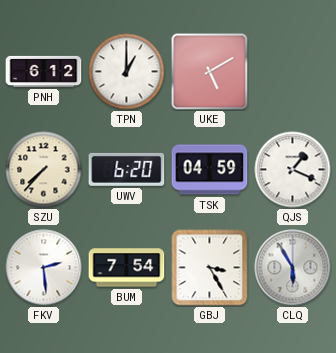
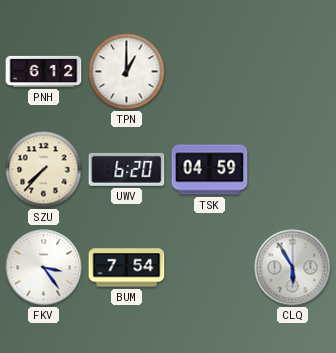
UKE: 5:10 -> none
QJS: 1:19 -> none
FKV: 2:29 -> 3:24
GBJ: 3:25 -> none
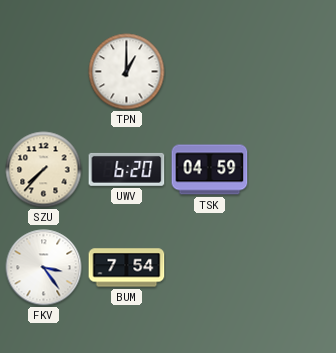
PNH: 6:12 -> none
CLQ: 5:55 -> none
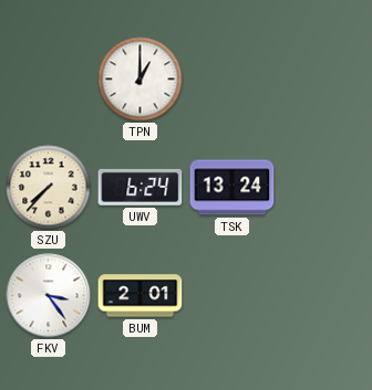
UWV: 6:20 -> 6:24
TSK: 04:59 -> 13:24
BUM: 7:54 -> 2:01
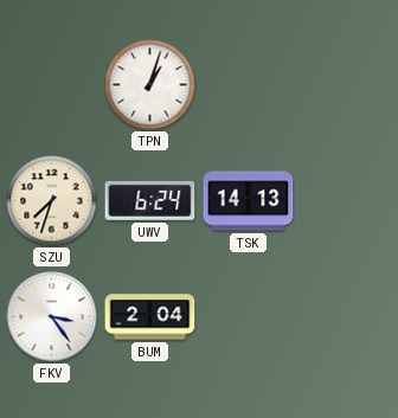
TPN: 1:00 -> 1:03
SZU: 7:37 -> 7:33
TSK: 13:24 -> 14:13
BUM: 2:01 -> 2:04
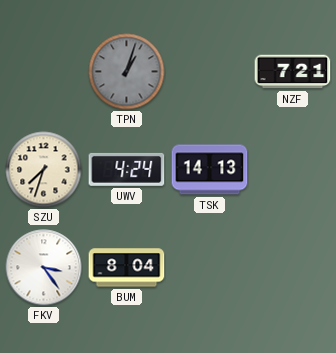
TPN dial: white -> grey
NZF: none -> 7:21
UWV: 6:24 -> 4:24
BUM: 2:04 -> 8:04
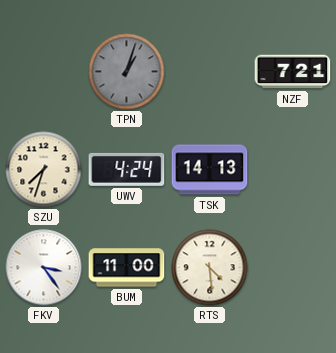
BUM: 8:04 -> 11:00
RTS: none -> 4:29
